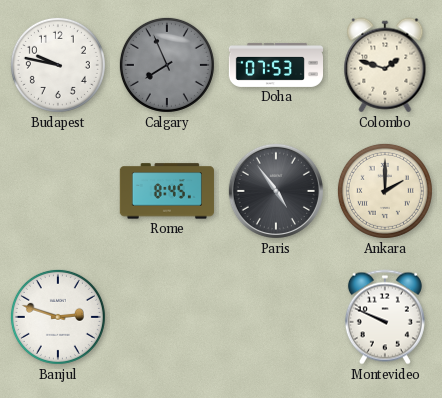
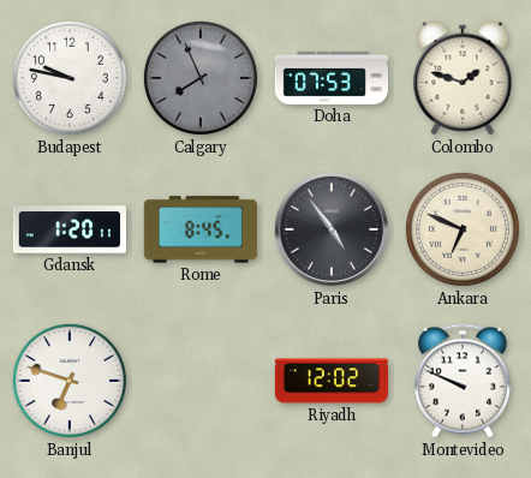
Gdansk: none -> 1:20
Ankara: 2:00 -> 6:49
Banjul: 2:48 -> 6:48
Riyadh: none -> 12:02
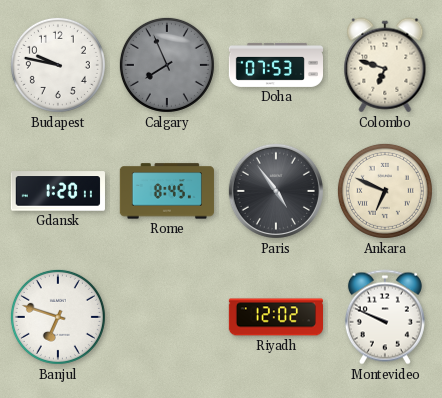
Colombo: 1:48 -> 6:48
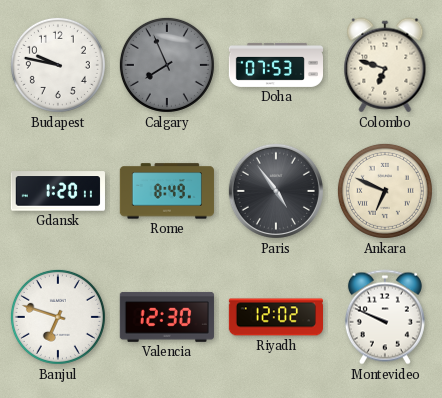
Rome: 8:45 -> 8:49
Valencia: none -> 12:30
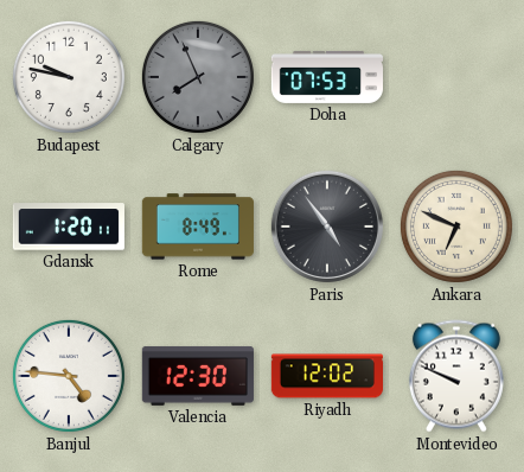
Colombo: 6:48 -> none
Banjul: 6:48 -> 4:46
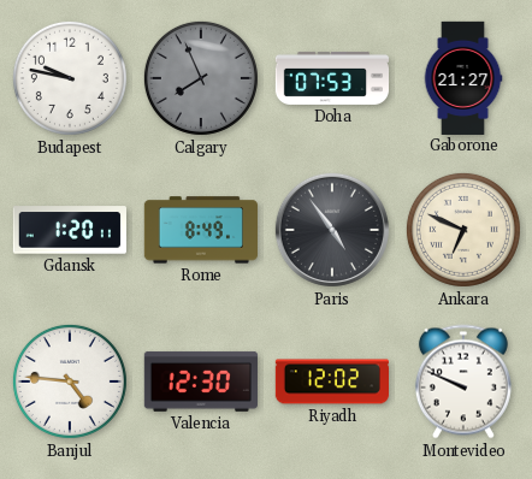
Gaborone: none -> 21:27
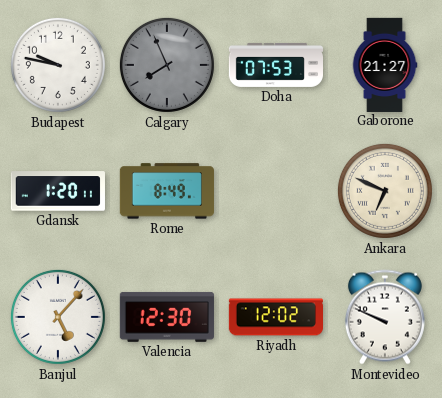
Paris: 4:54 -> none
Banjul: 4:46 -> 5:07
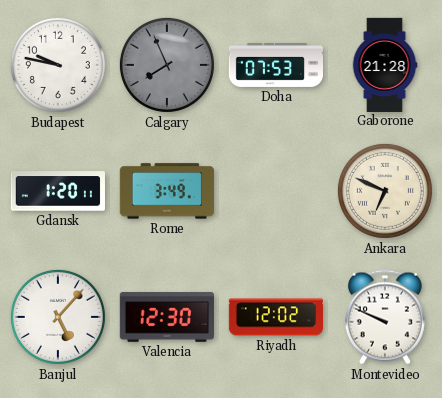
Gaborone: 21:27 -> 21:28
Rome: 8:49 -> 3:49
